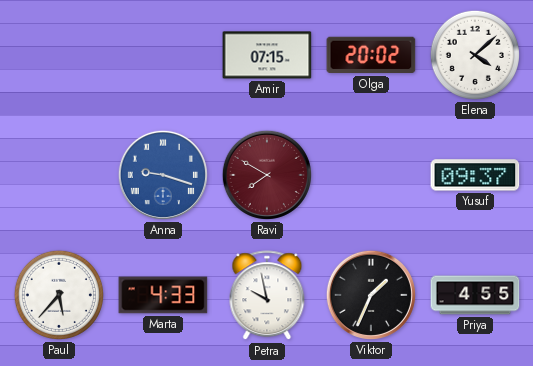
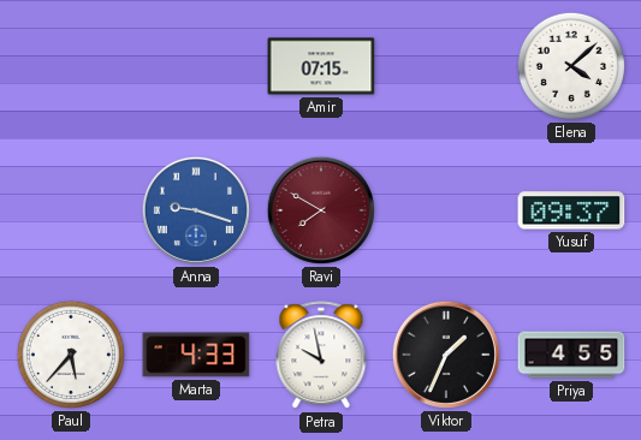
Olga: 20:02 -> none
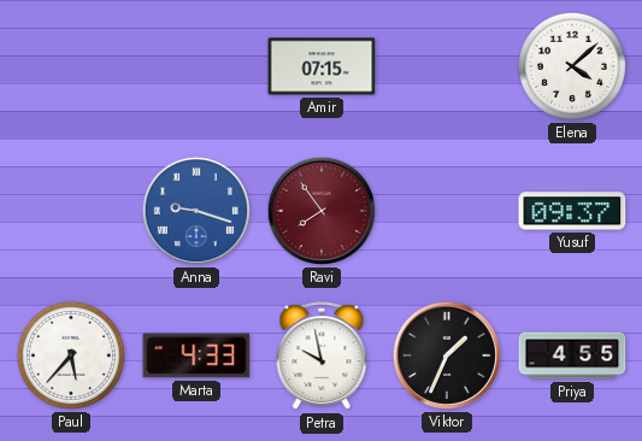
Ravi: 7:50 -> 7:54
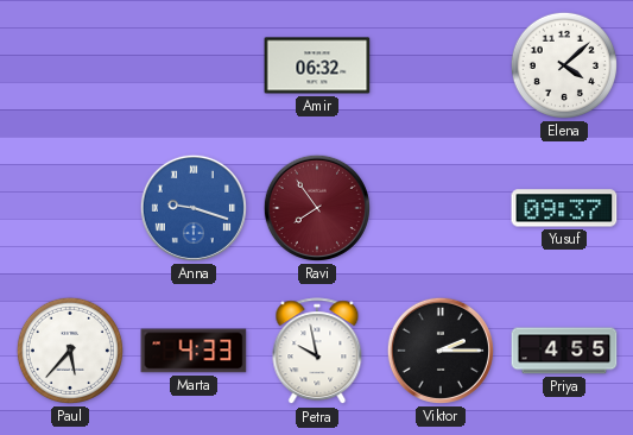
Amir: 07:15 -> 06:32
Viktor: 1:34 -> 2:15
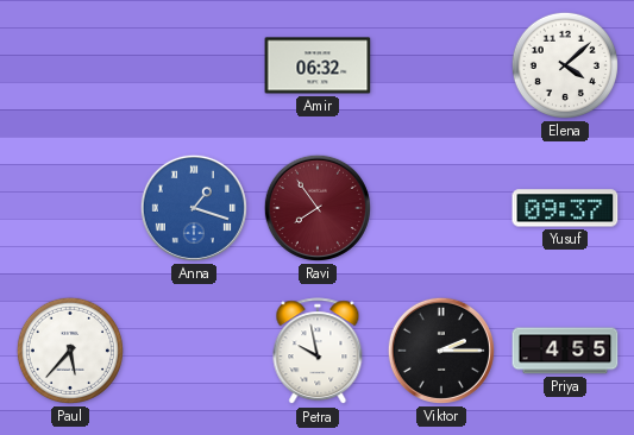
Anna: 9:18 -> 1:18
Marta: 4:33 -> none
